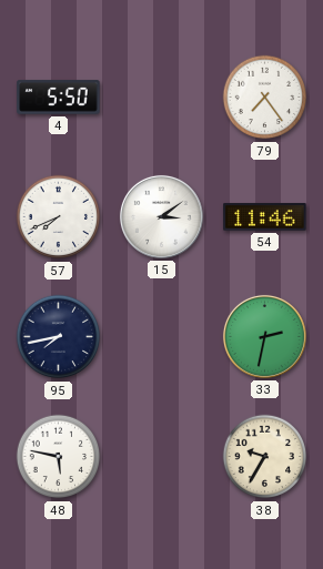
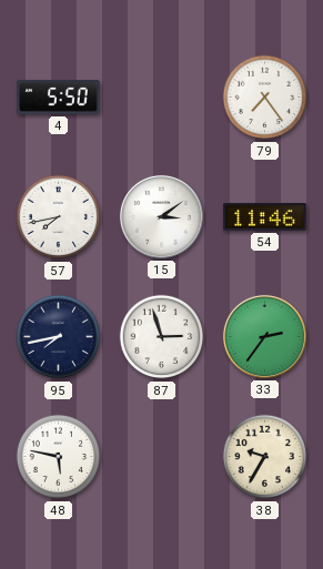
57: 7:41 -> 7:43
87: none -> 2:57
33: 2:32 -> 2:36
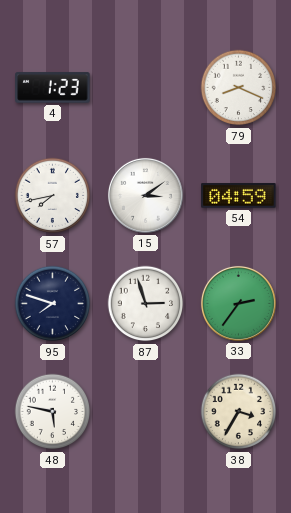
4: 5:50 -> 1:23
79: 7:24 -> 8:19
54: 11:46 -> 04:59
95: 7:43 -> 7:48
38: 9:35 -> 3:35
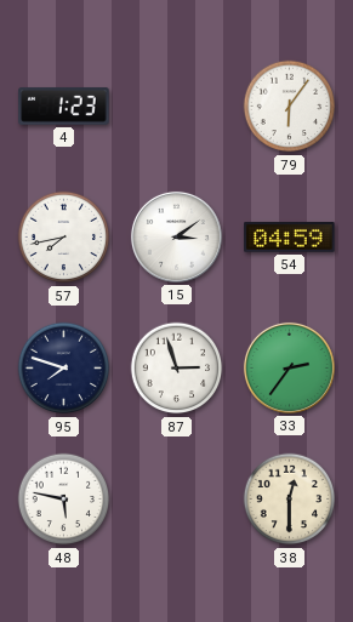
79: 8:19 -> 6:06
38: 3:35 -> 12:30
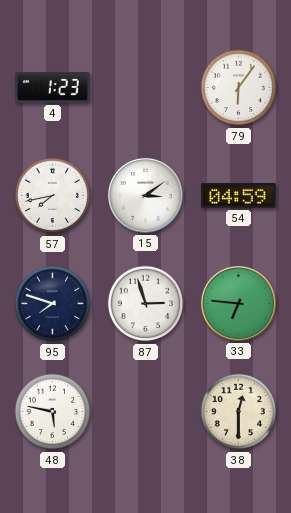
33: 2:36 -> 6:46
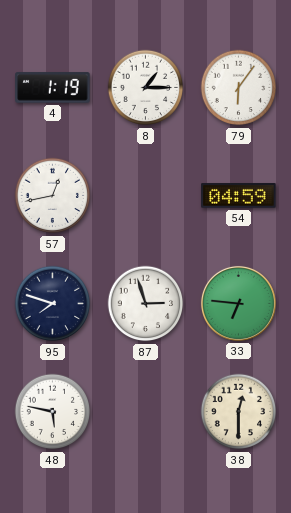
4: 1:23 -> 1:19
8: none -> 1:15
57: 7:43 -> 12:43
15: 3:09 -> none
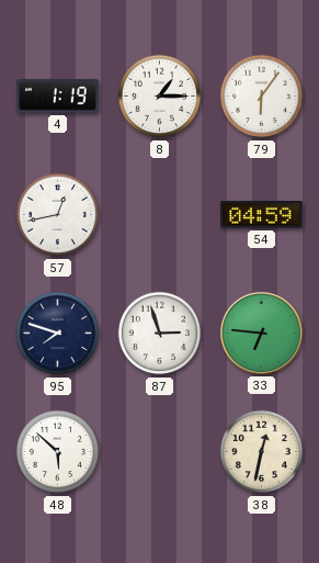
48: 5:47 -> 5:52
38: 12:30 -> 12:32
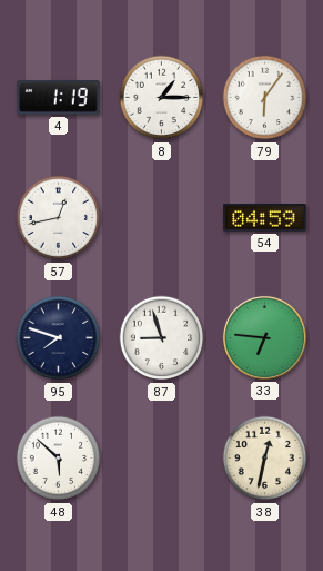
87: 2:57 -> 8:57
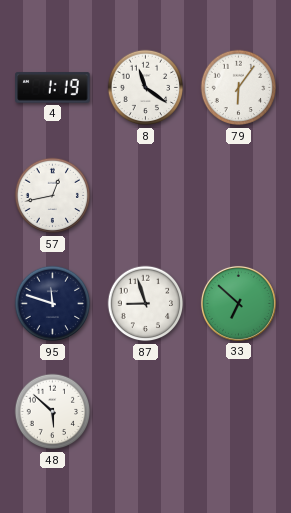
8: 1:15 -> 11:21
54: 04:59 -> none
95: 7:48 -> 11:48
33: 6:46 -> 6:52
38: 12:32 -> none
